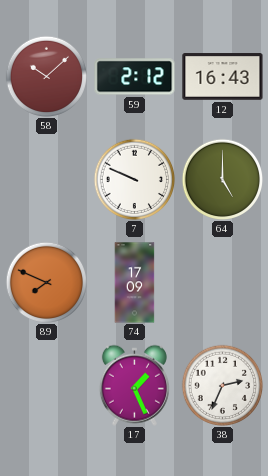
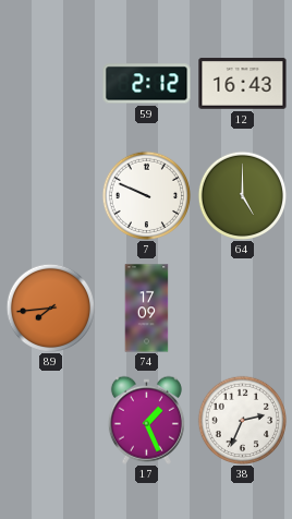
58: 10:08 -> none
89: 7:49 -> 7:44
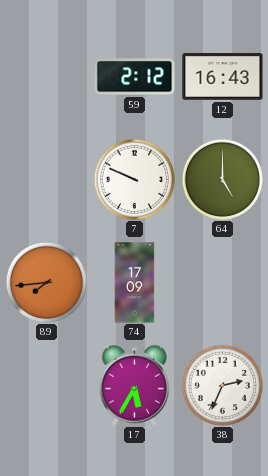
17: 1:26 -> 5:35
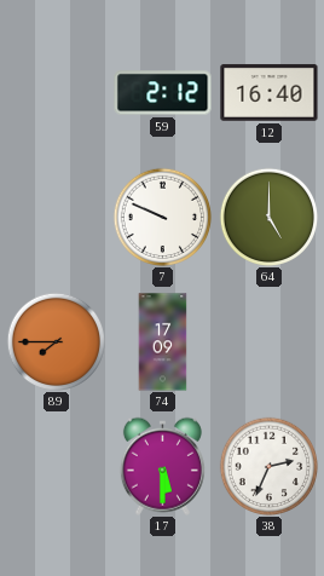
12: 16:43 -> 16:40
89: 7:44 -> 7:45
17: 5:35 -> 5:30
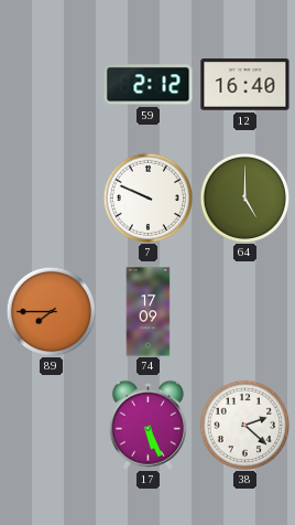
17: 5:30 -> 5:26
38: 2:34 -> 2:22
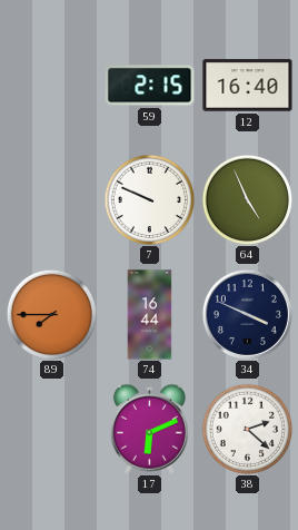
59: 2:12 -> 2:15
64: 5:00 -> 4:56
74: 17:09 -> 16:44
34: none -> 3:49
17: 5:26 -> 6:11
